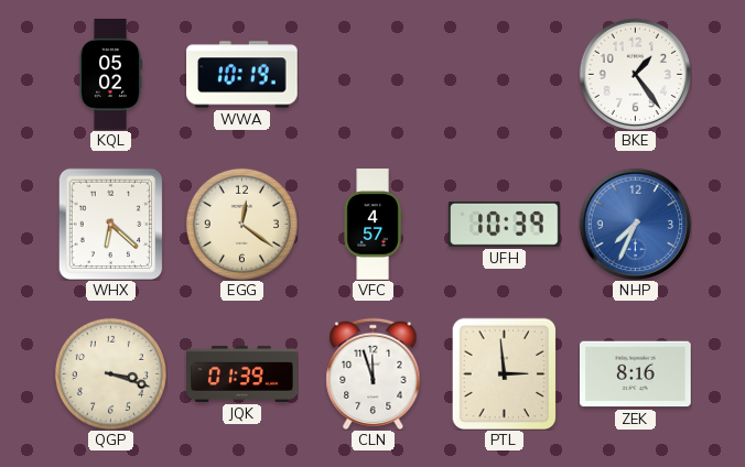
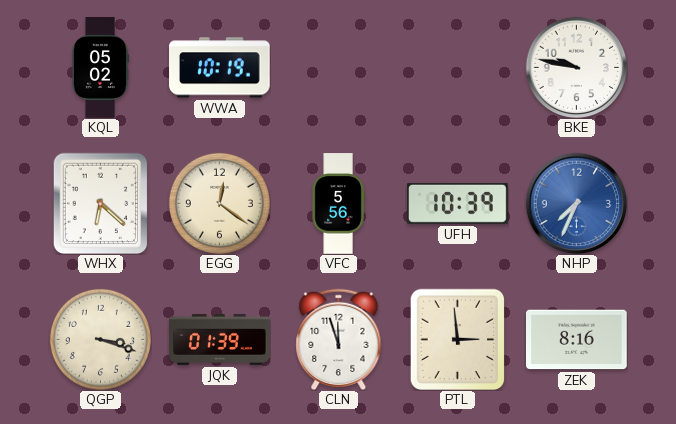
BKE: 1:24 -> 9:47
VFC: 4:57 -> 5:56
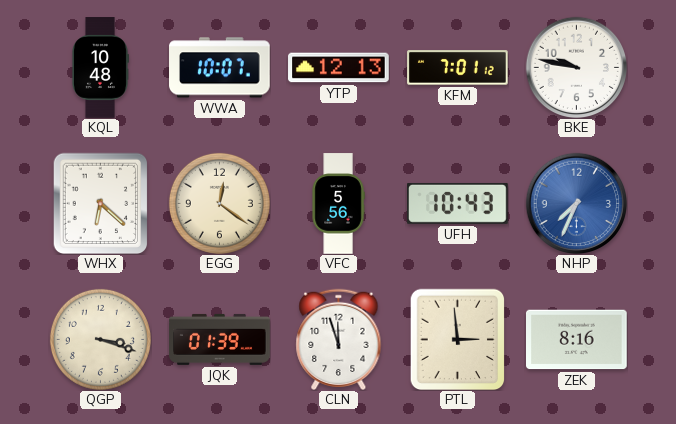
KQL: 05:02 -> 10:48
WWA: 10:19 -> 10:07
YTP: none -> 12:13
KFM: none -> 7:01
UFH: 10:39 -> 10:43
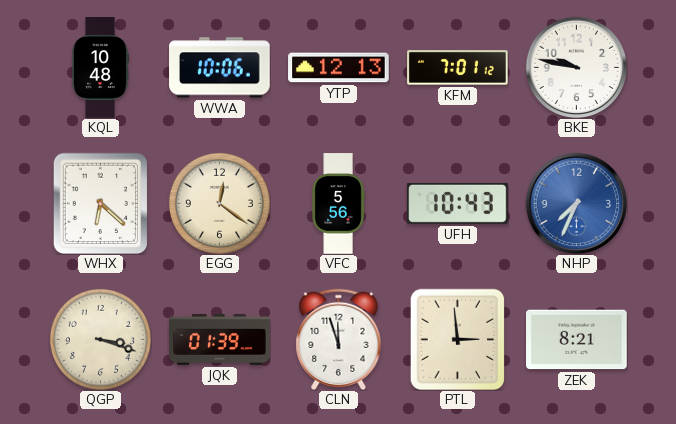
WWA: 10:07 -> 10:06
ZEK: 8:16 -> 8:21
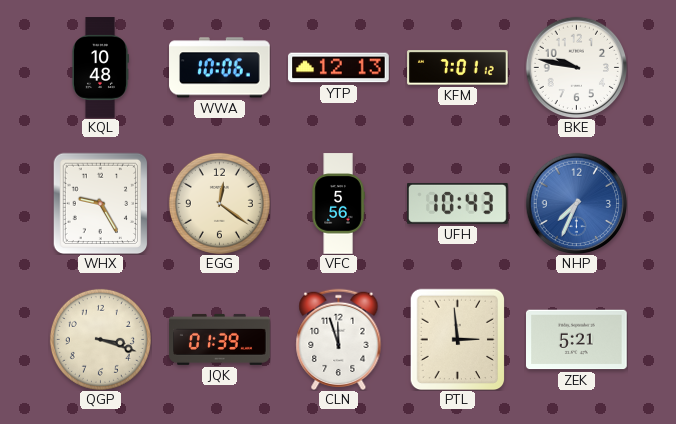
WHX: 6:22 -> 9:25
ZEK: 8:21 -> 5:21
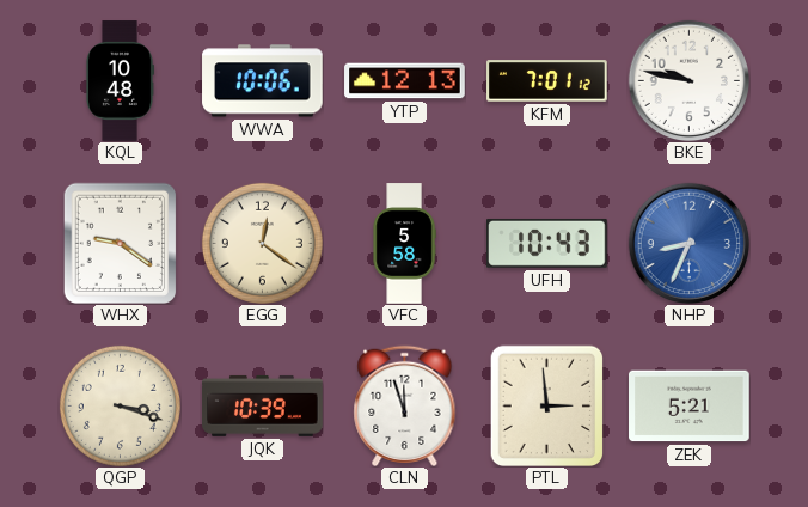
WHX: 9:25 -> 9:21
VFC: 5:56 -> 5:58
NHP: 7:34 -> 8:34
JQK: 01:39 -> 10:39
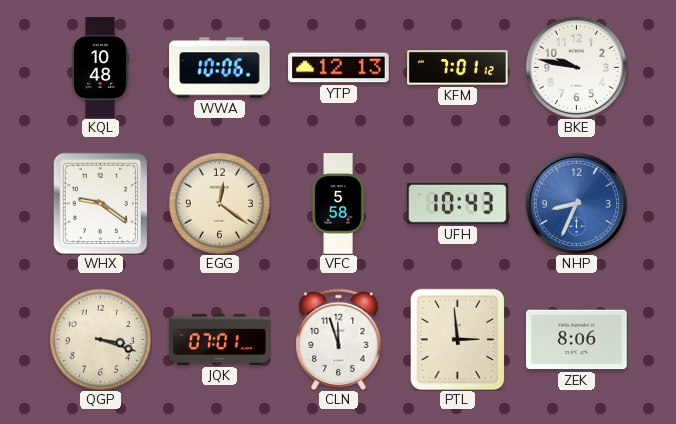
JQK: 10:39 -> 07:01
ZEK: 5:21 -> 8:06
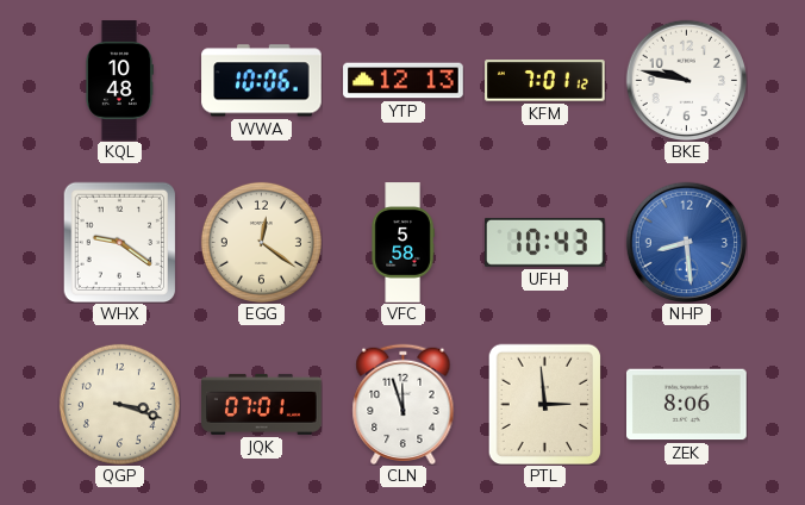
NHP: 8:34 -> 8:29
